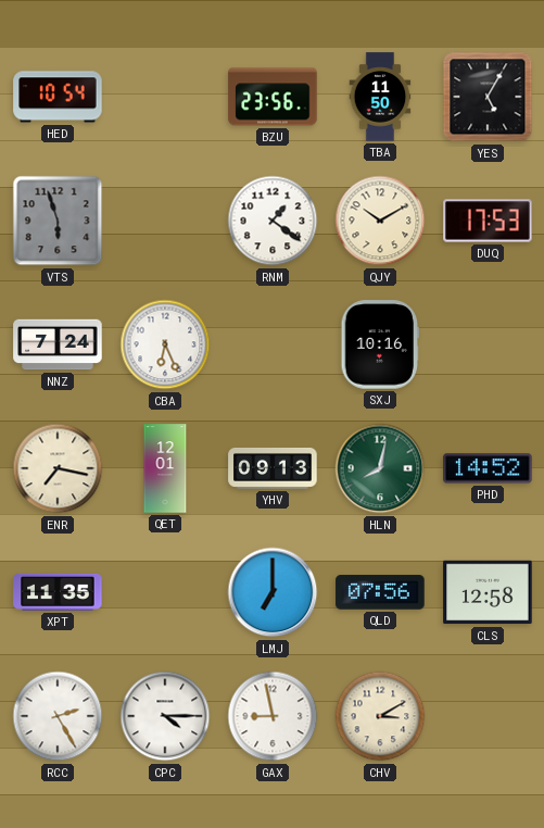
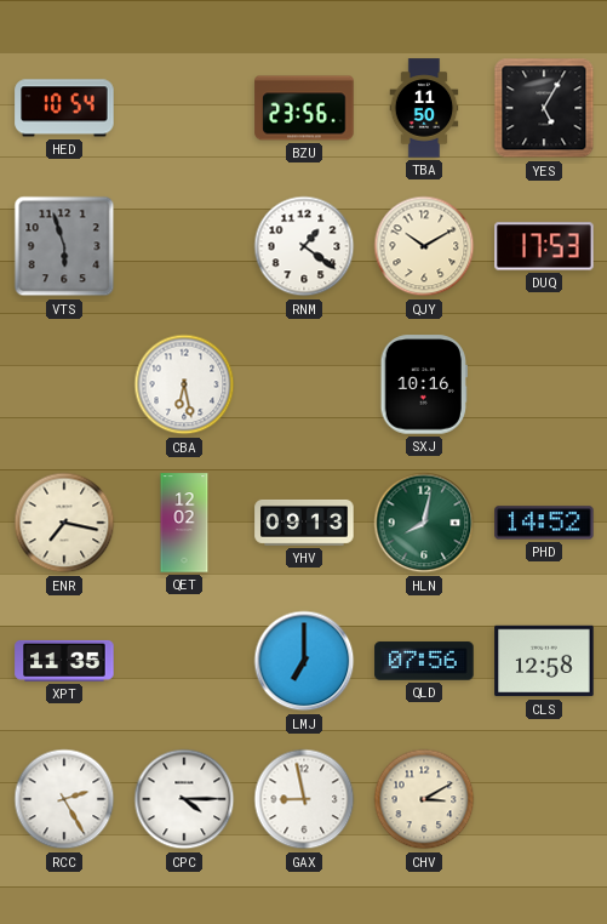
NNZ: 7:24 -> none
CBA: 6:26 -> 6:28
QET: 12:01 -> 12:02
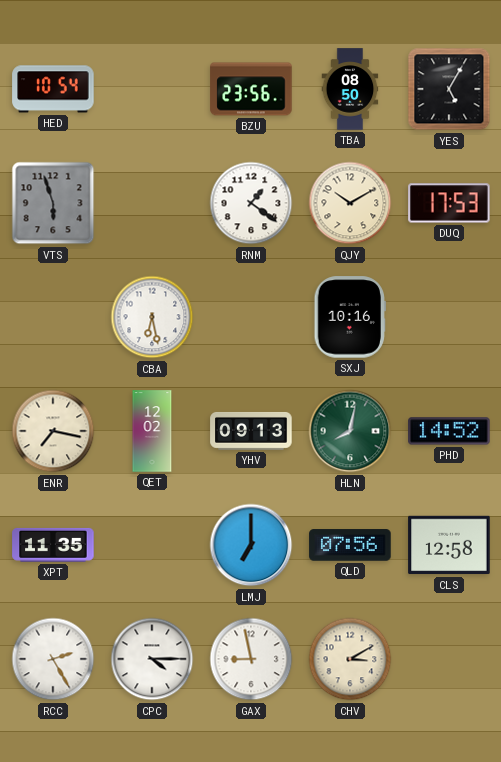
TBA: 11:50 -> 08:50
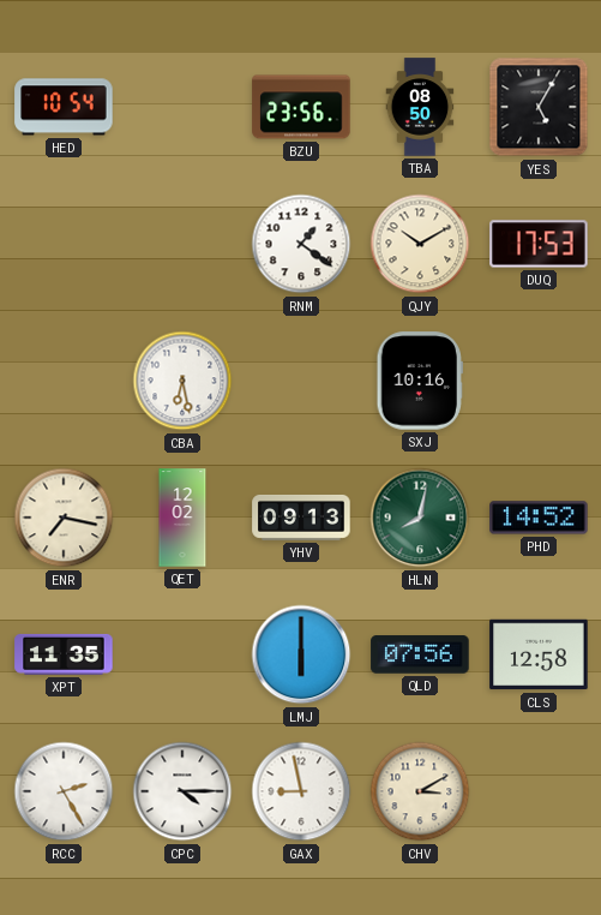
VTS: 5:57 -> none
LMJ: 7:00 -> 6:00
